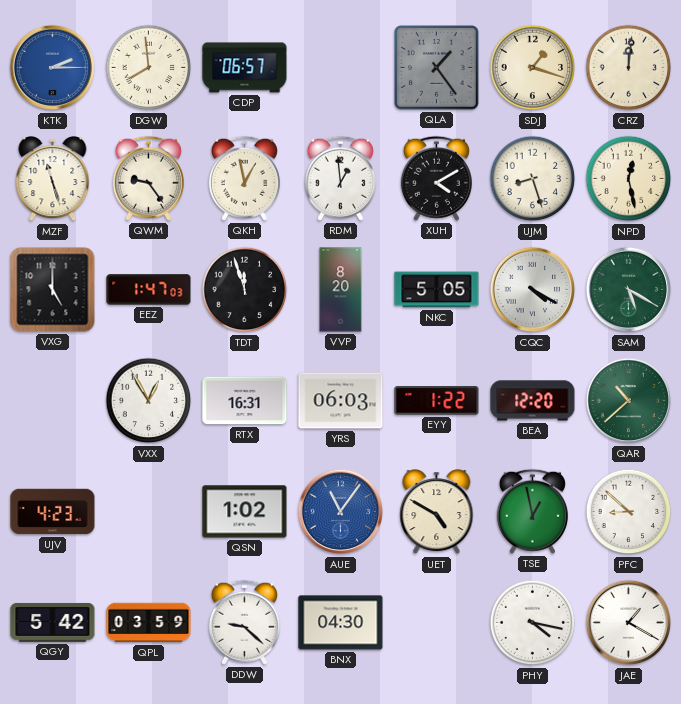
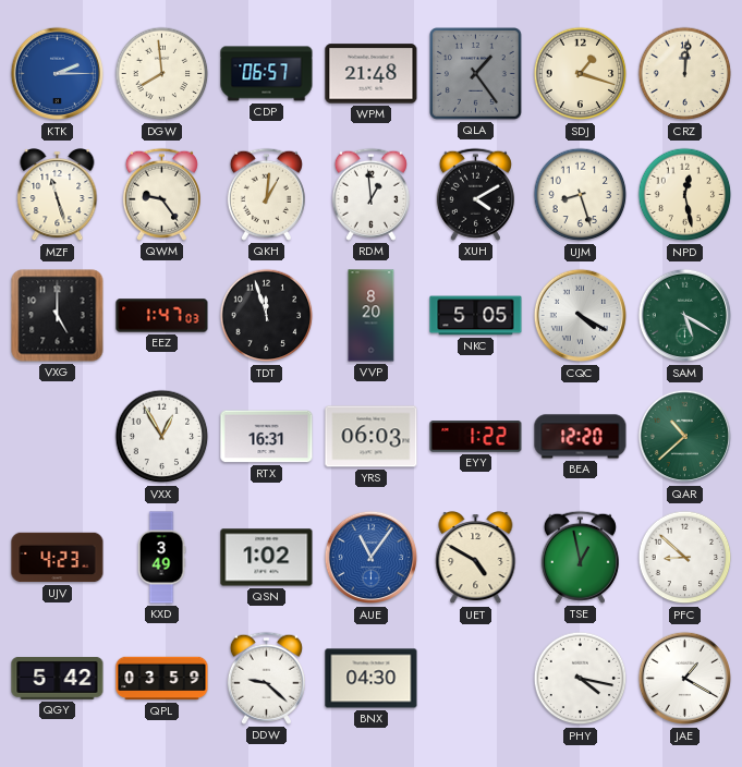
WPM: none -> 21:48
QKH: 12:58 -> 1:01
KXD: none -> 3:49
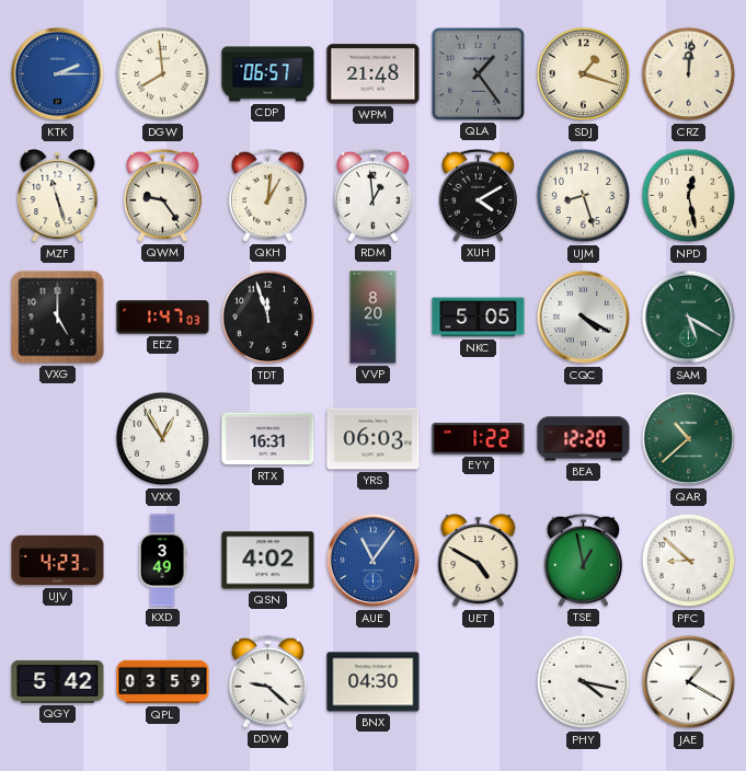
QSN: 1:02 -> 4:02
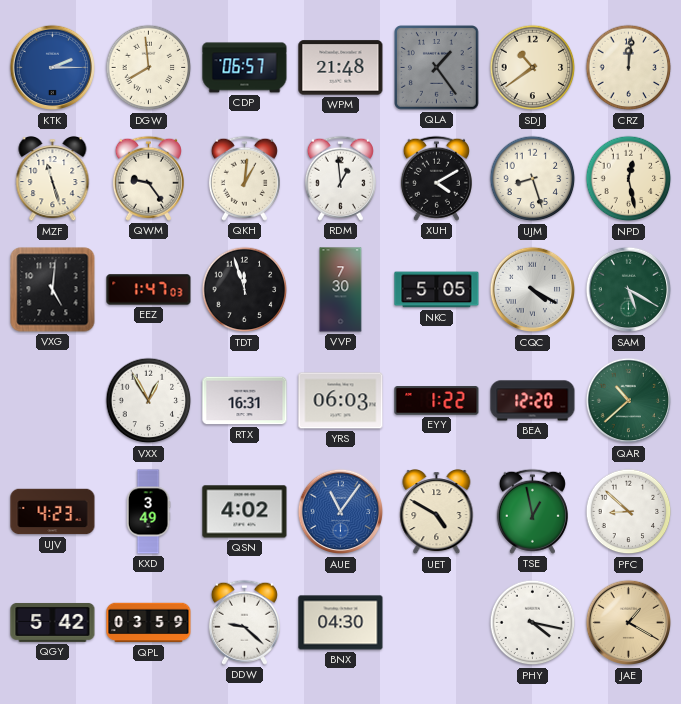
SDJ: 1:18 -> 10:39
VXG: 5:00 -> 5:01
VVP: 8:20 -> 7:30
JAE dial: white -> champagne
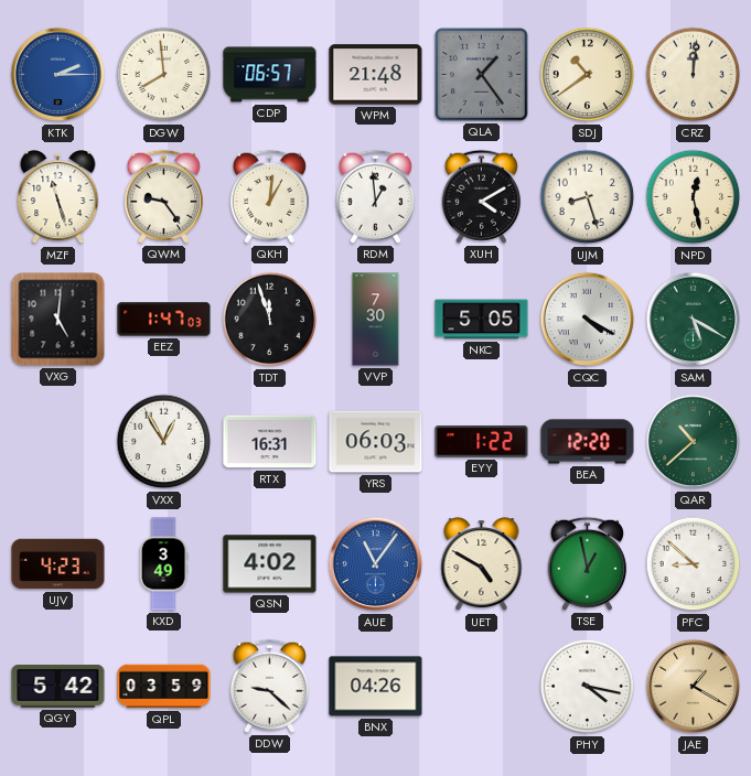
BNX: 04:30 -> 04:26
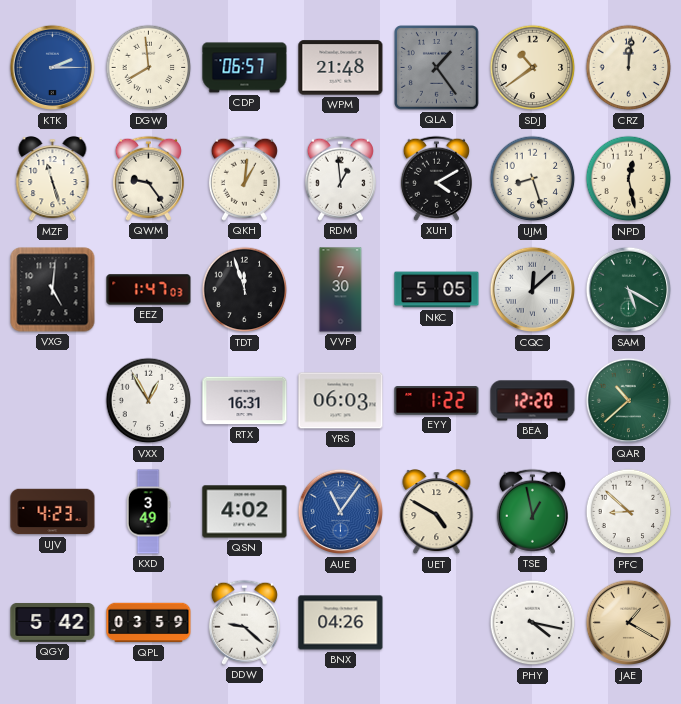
CQC: 4:20 -> 12:08
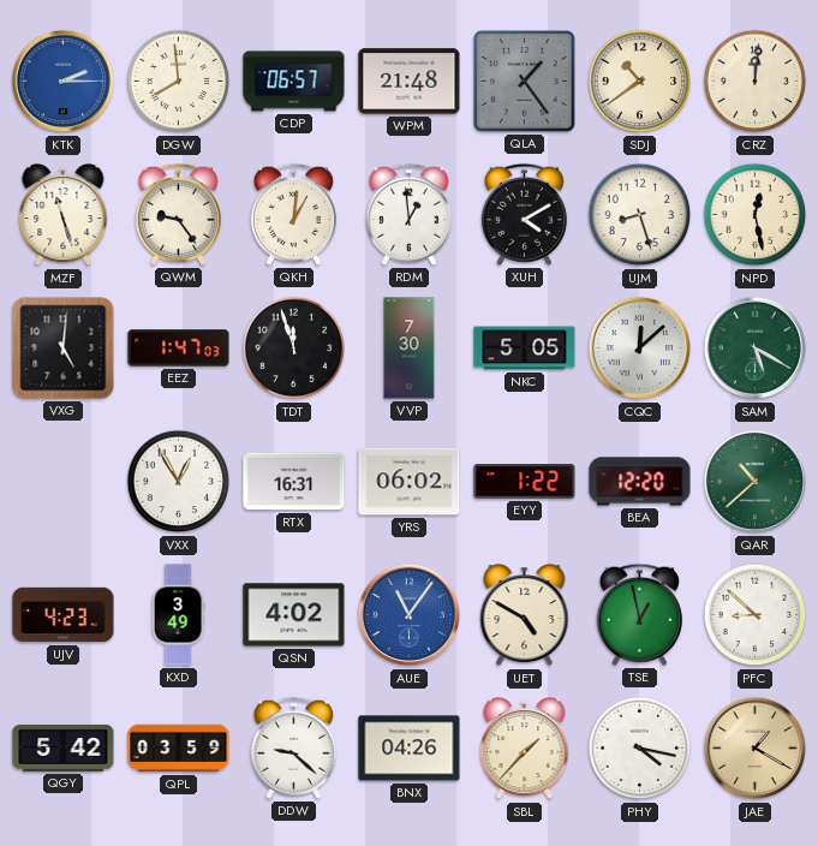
YRS: 06:03 -> 06:02
SBL: none -> 1:37
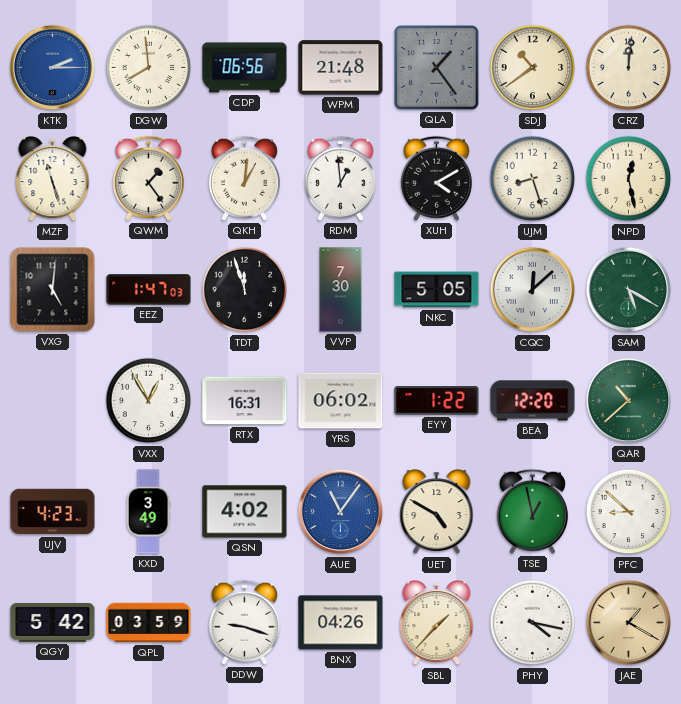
CDP: 06:57 -> 06:56
QWM: 9:24 -> 1:24
DDW: 9:22 -> 9:18
